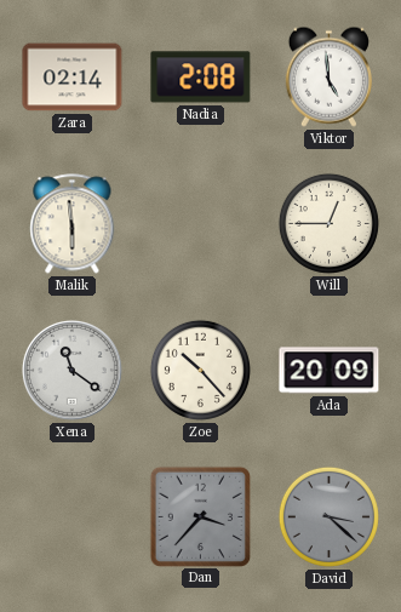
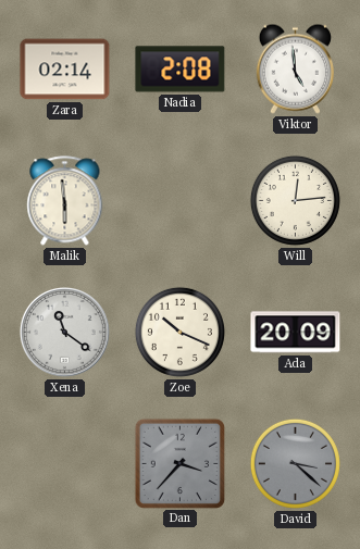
Will: 12:45 -> 12:14
Zoe: 10:23 -> 10:19
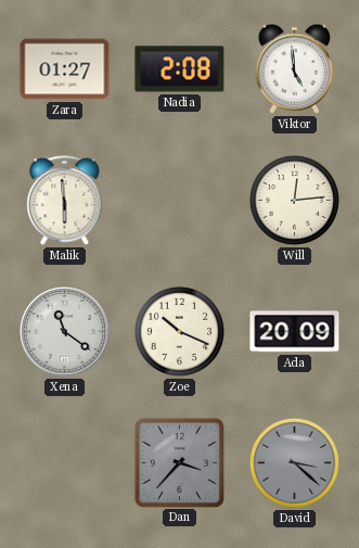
Zara: 02:14 -> 01:27
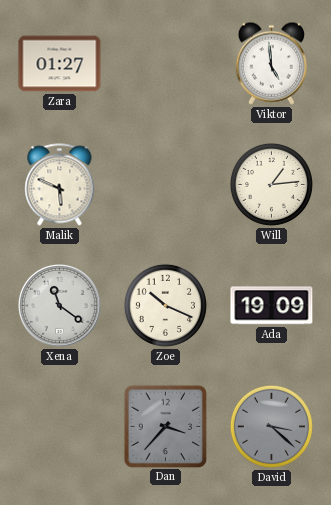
Nadia: 2:08 -> none
Malik: 5:59 -> 5:49
Will: 12:14 -> 1:14
Ada: 20:09 -> 19:09
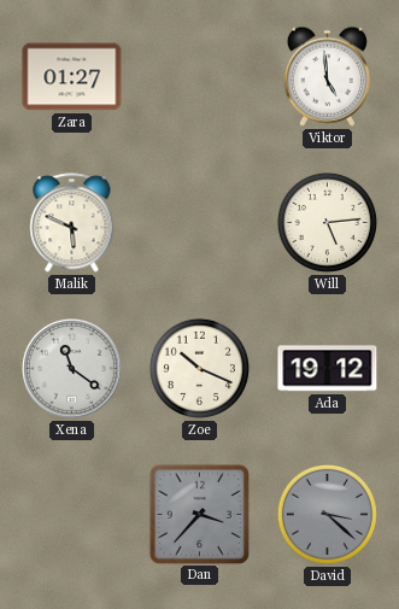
Will: 1:14 -> 5:14
Ada: 19:09 -> 19:12
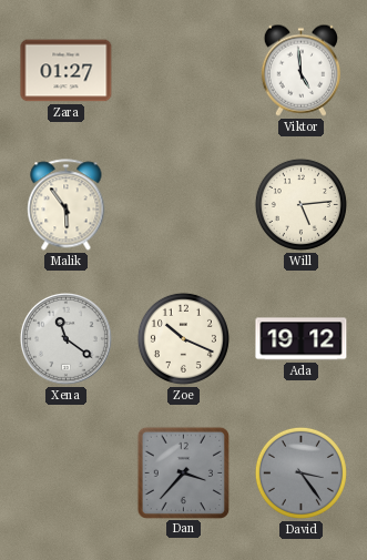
Malik: 5:49 -> 5:54
David: 3:22 -> 3:24
